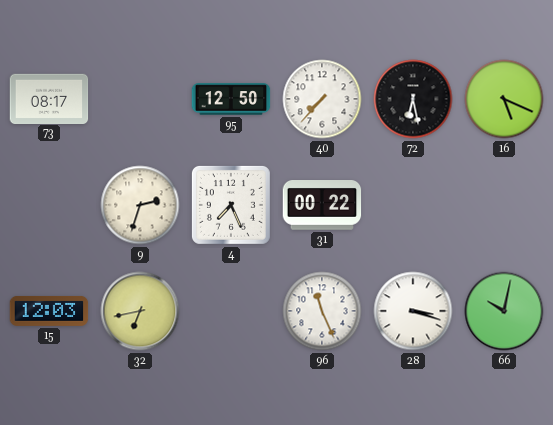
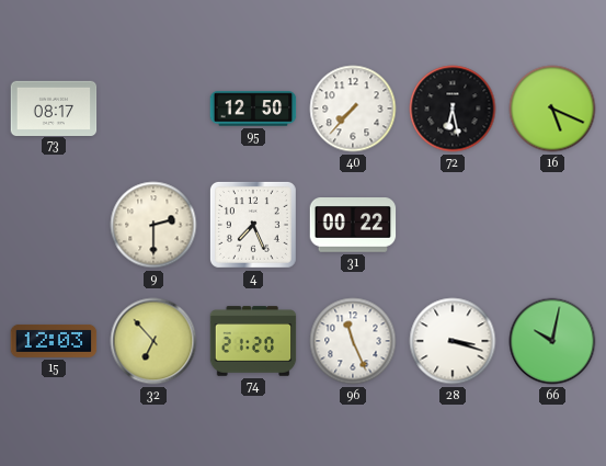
9: 2:33 -> 2:30
32: 6:43 -> 6:53
74: none -> 21:20
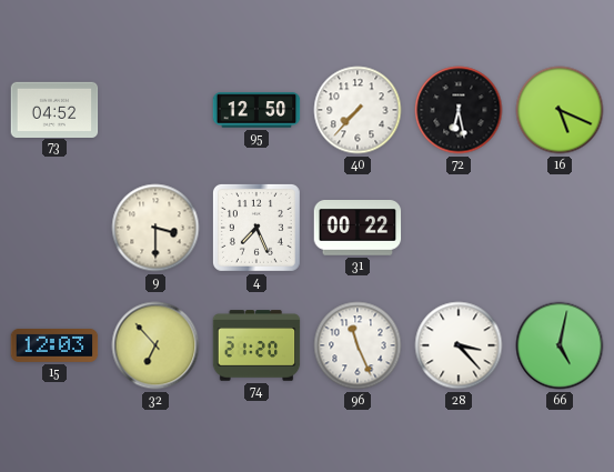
73: 08:17 -> 04:52
9: 2:30 -> 3:30
28: 3:18 -> 3:23
66: 10:02 -> 5:02
